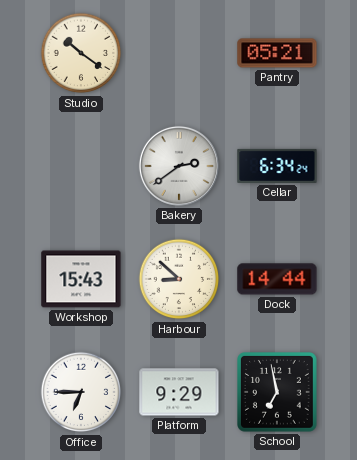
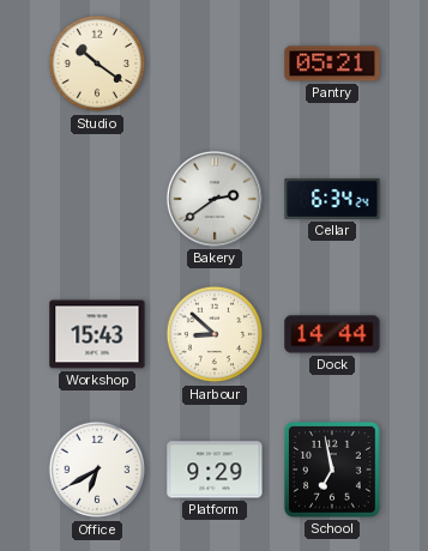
Office: 6:45 -> 6:40
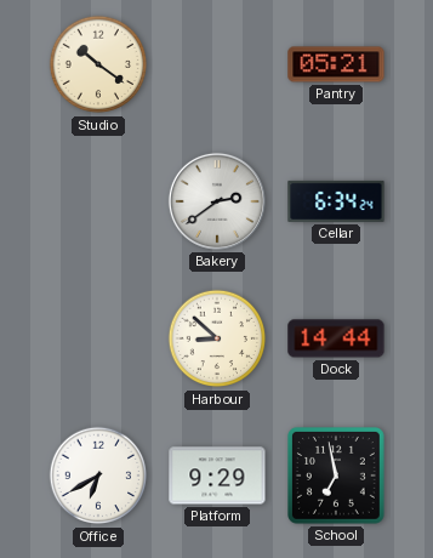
Workshop: 15:43 -> none
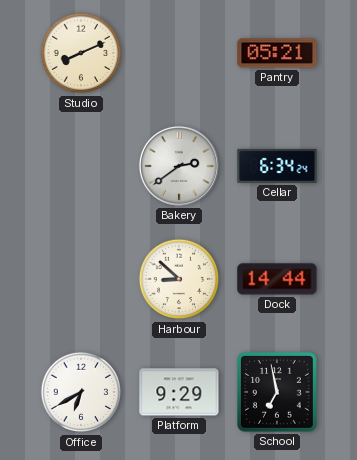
Studio: 10:21 -> 8:11
